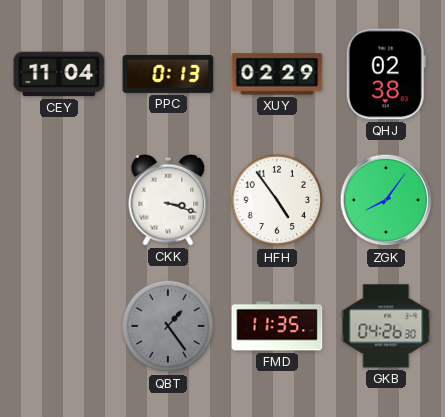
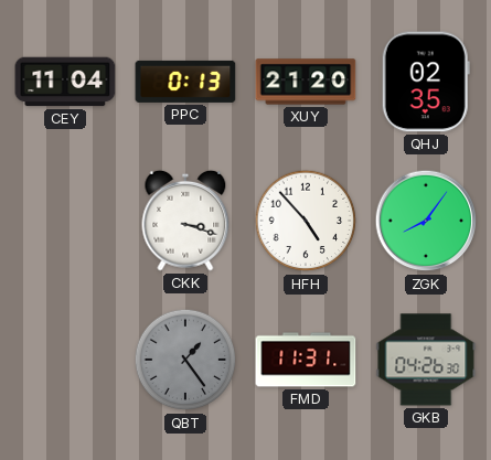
XUY: 02:29 -> 21:20
QHJ: 02:38 -> 02:35
HFH: 4:54 -> 4:53
FMD: 11:35 -> 11:31
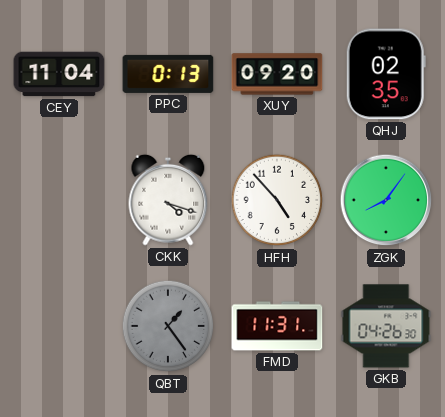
XUY: 21:20 -> 09:20
CKK: 3:18 -> 4:18
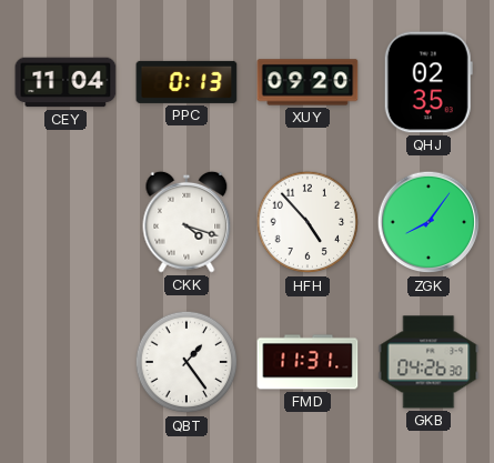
QBT dial: grey -> white
